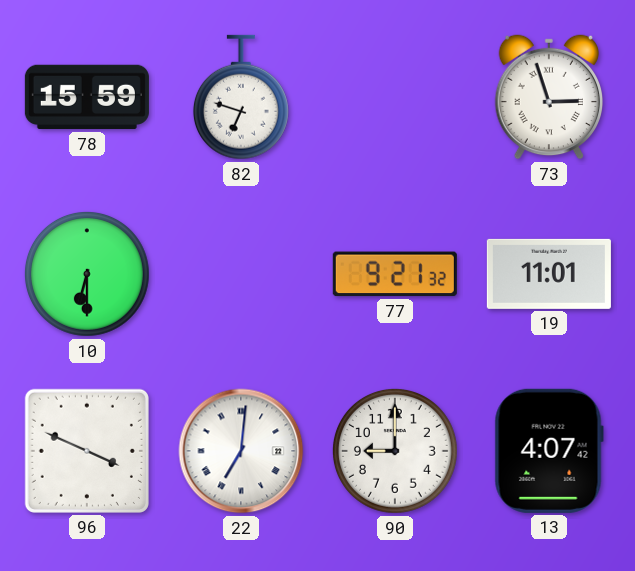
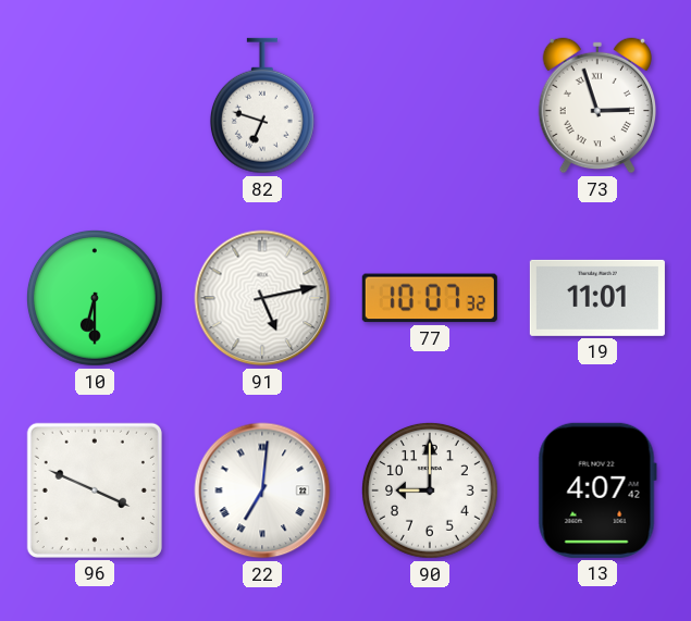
78: 15:59 -> none
91: none -> 5:13
77: 9:21 -> 10:07
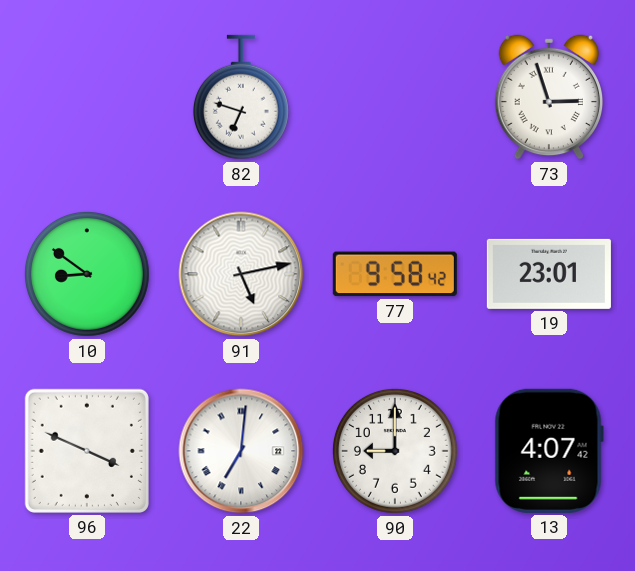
10: 6:30 -> 8:51
77: 10:07 -> 9:58
19: 11:01 -> 23:01
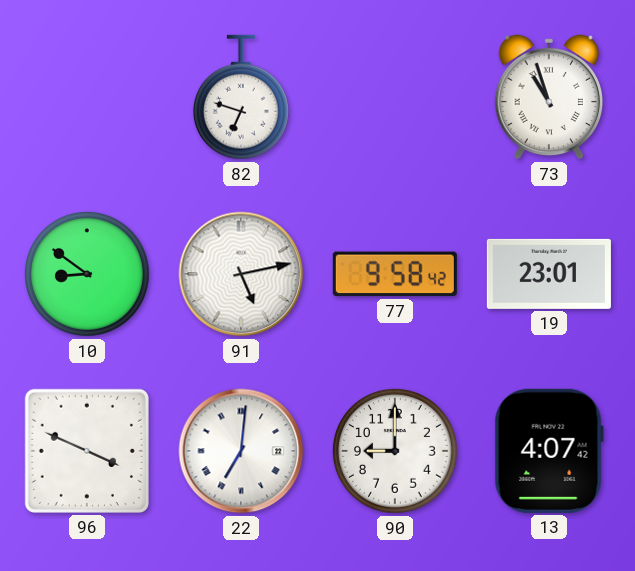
73: 2:57 -> 10:57
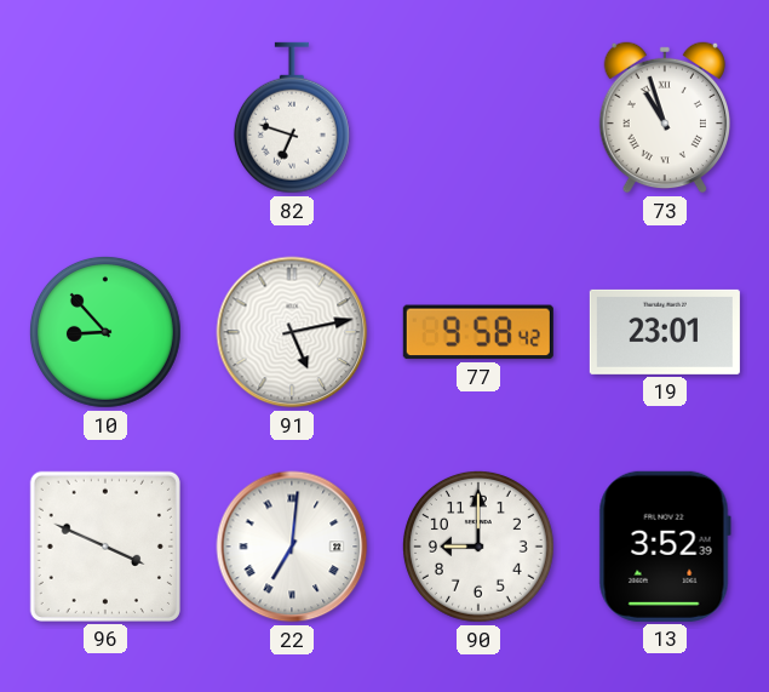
10: 8:51 -> 8:53
13: 4:07 -> 3:52
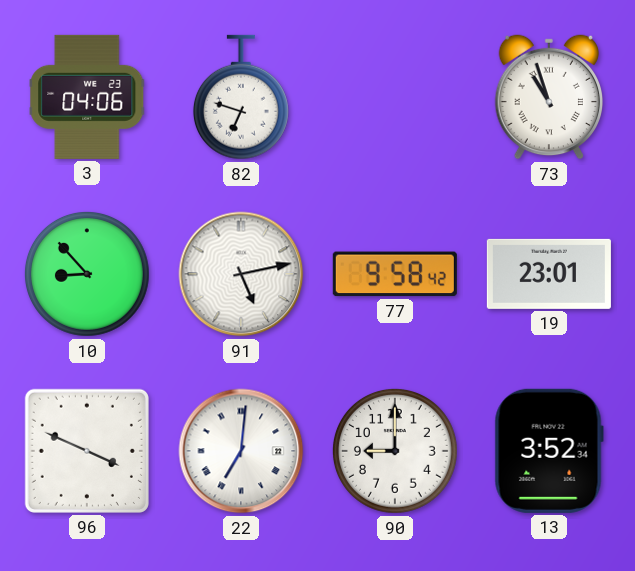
3: none -> 04:06
13: 3:52:39 -> 3:52:34
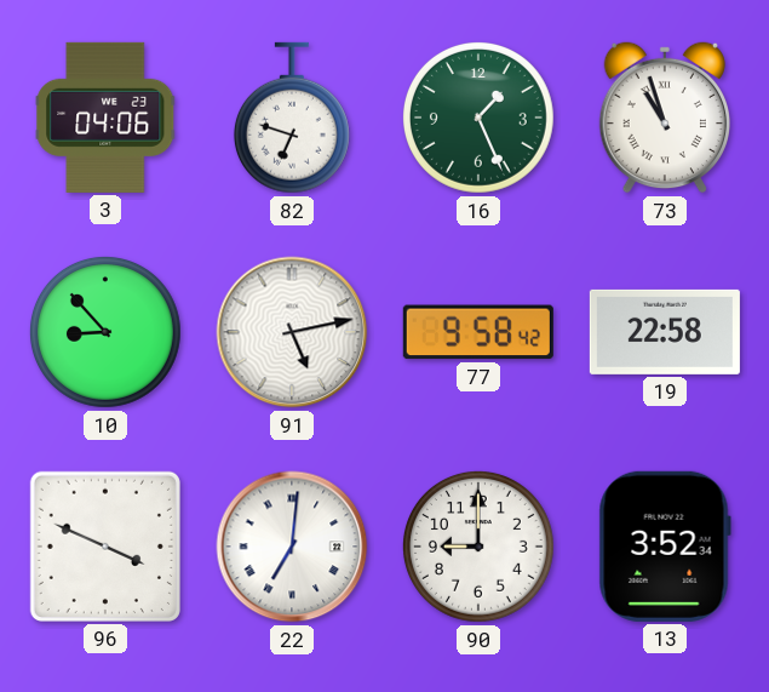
16: none -> 1:26
19: 23:01 -> 22:58
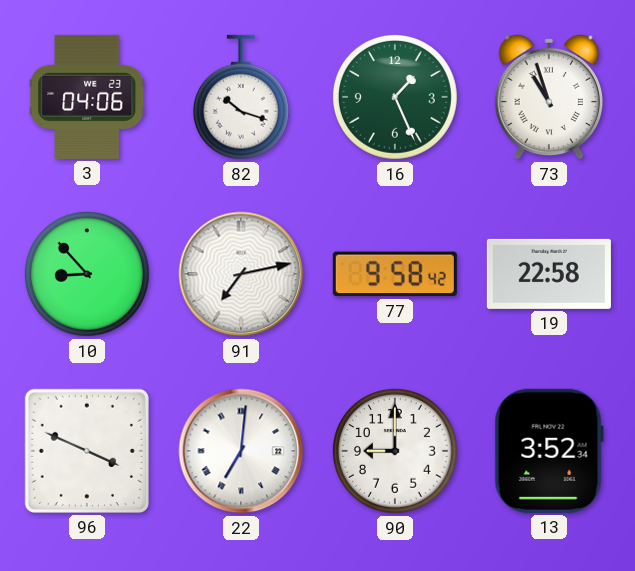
82: 6:48 -> 10:18
91: 5:13 -> 7:13
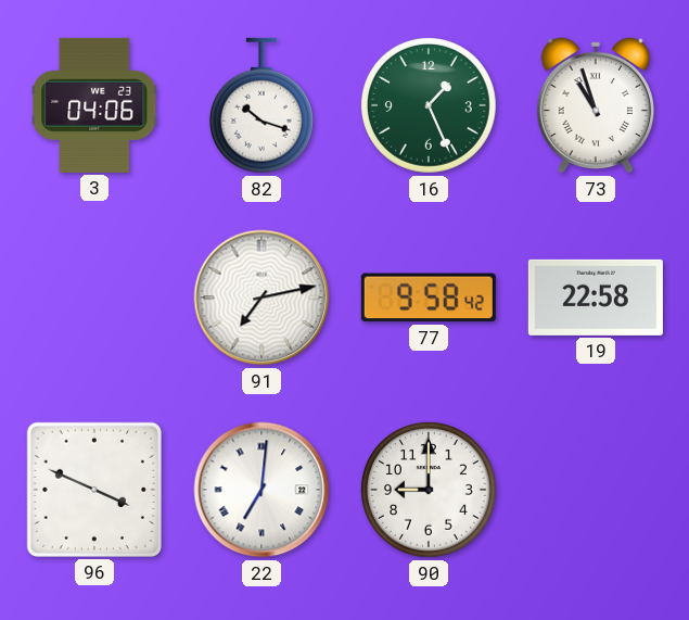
10: 8:53 -> none
13: 3:52 -> none
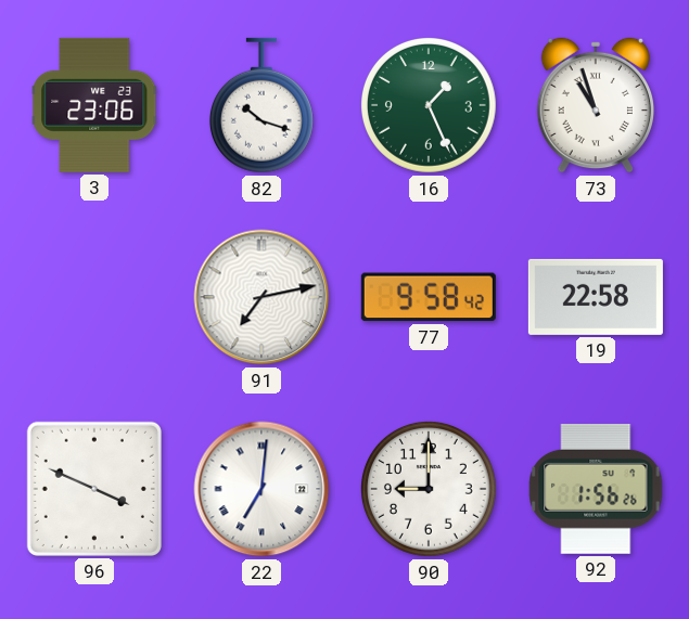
3: 04:06 -> 23:06
92: none -> 1:56
